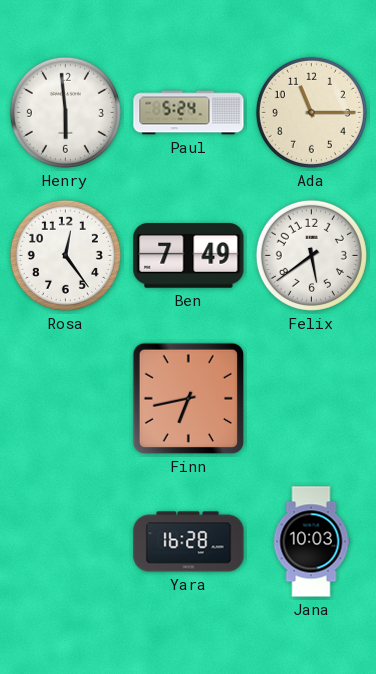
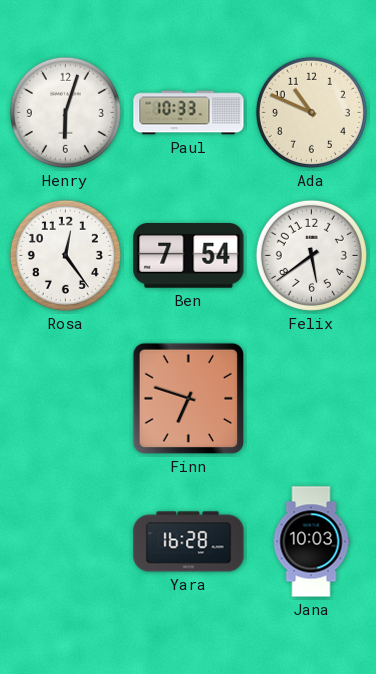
Henry: 5:59 -> 6:03
Paul: 5:24 -> 10:33
Ada: 11:15 -> 10:49
Ben: 7:49 -> 7:54
Finn: 6:43 -> 6:48
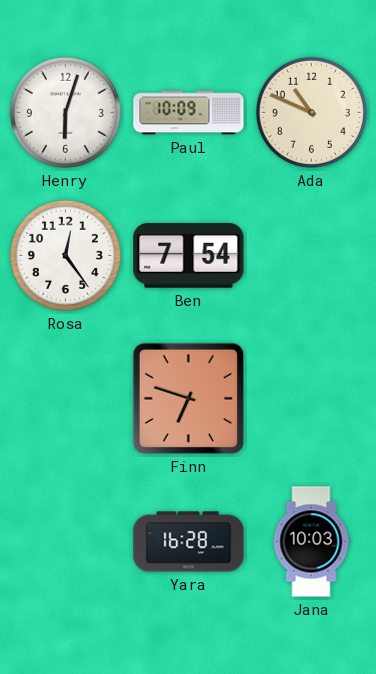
Paul: 10:33 -> 10:09
Felix: 5:39 -> none
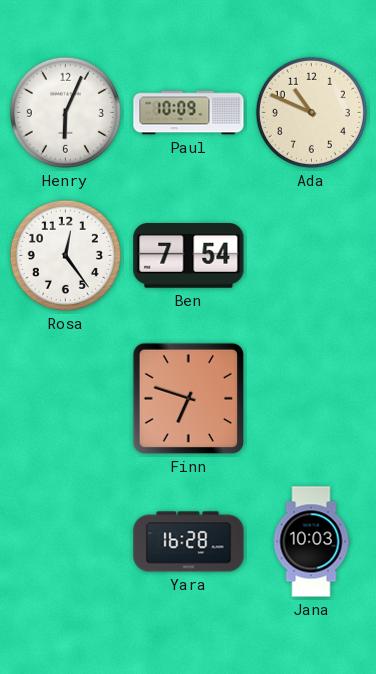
Henry: 6:03 -> 6:04
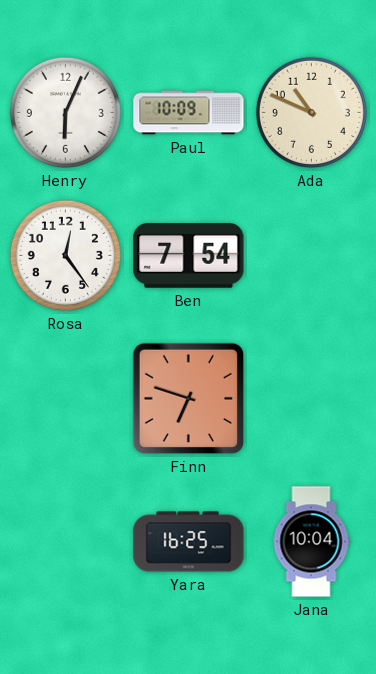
Yara: 16:28 -> 16:25
Jana: 10:03 -> 10:04
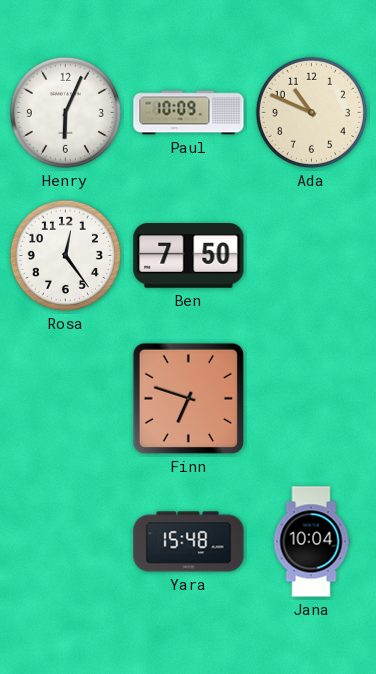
Ben: 7:54 -> 7:50
Yara: 16:25 -> 15:48
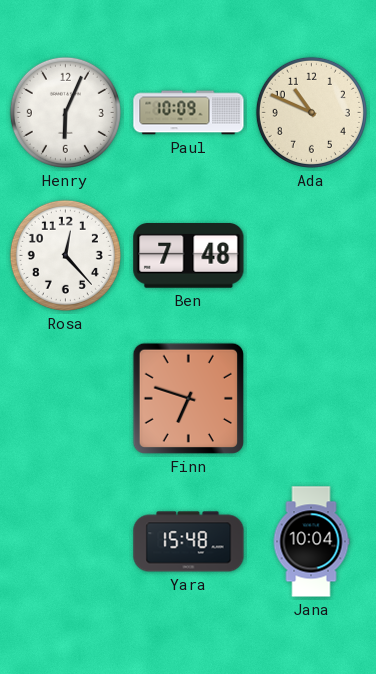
Rosa: 12:24 -> 12:23
Ben: 7:50 -> 7:48
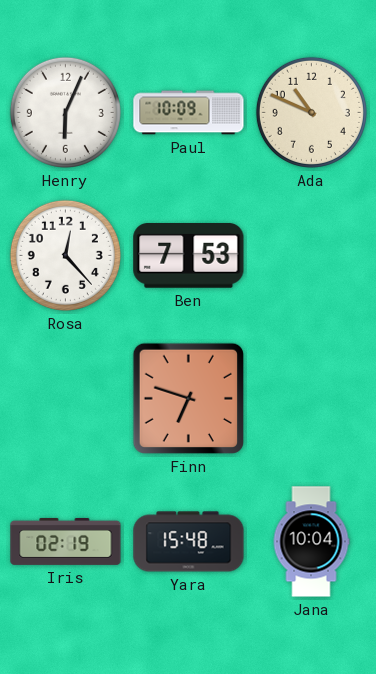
Ben: 7:48 -> 7:53
Iris: none -> 02:19
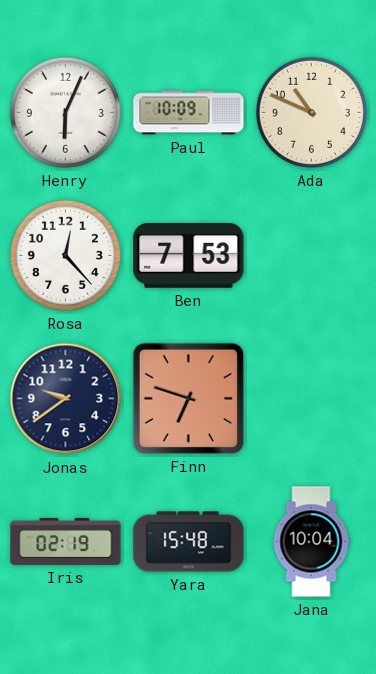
Jonas: none -> 9:39
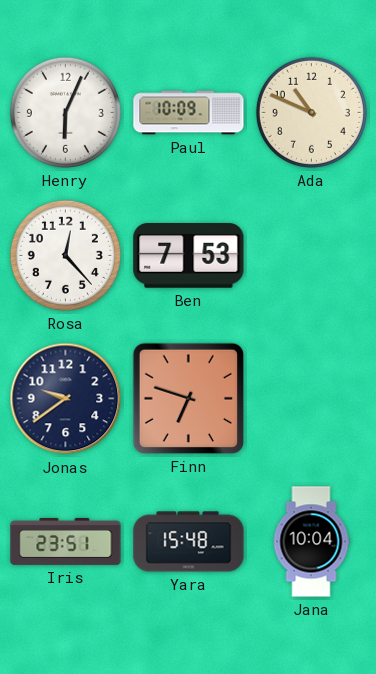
Iris: 02:19 -> 23:51
